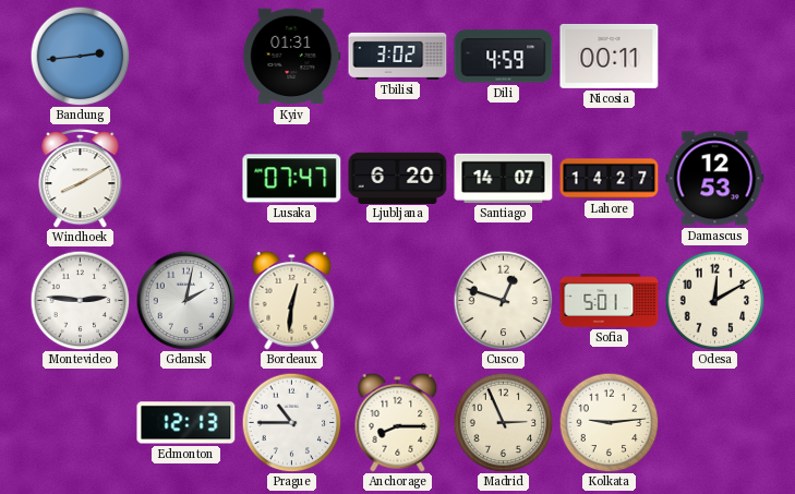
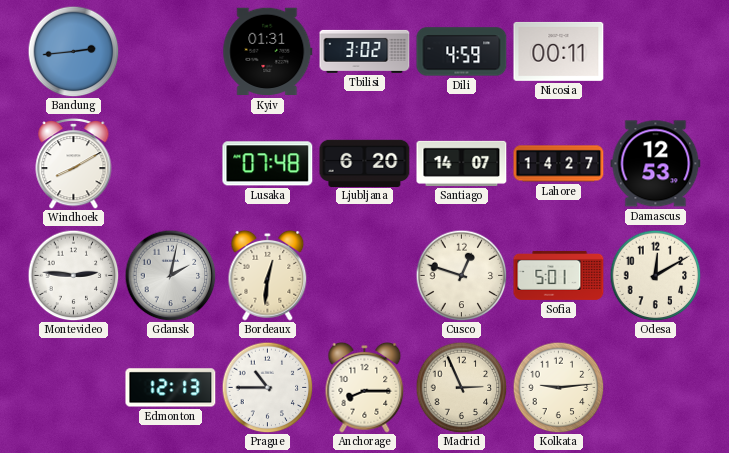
Lusaka: 07:47 -> 07:48
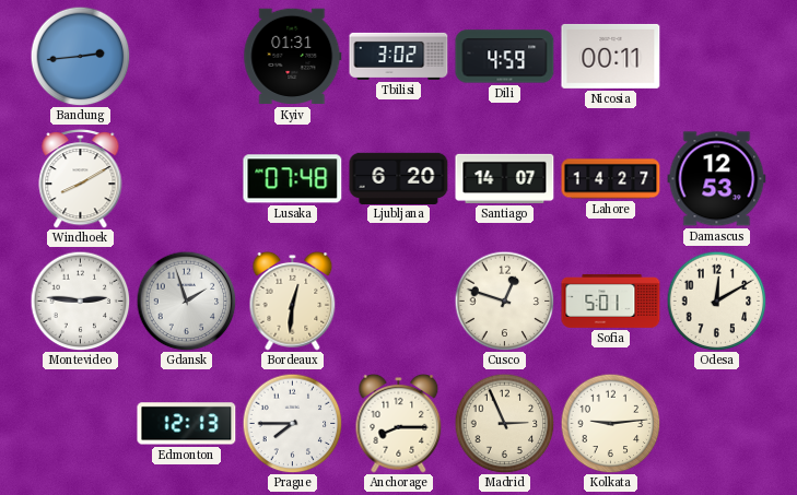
Gdansk: 2:02 -> 1:57
Prague: 10:45 -> 7:45
